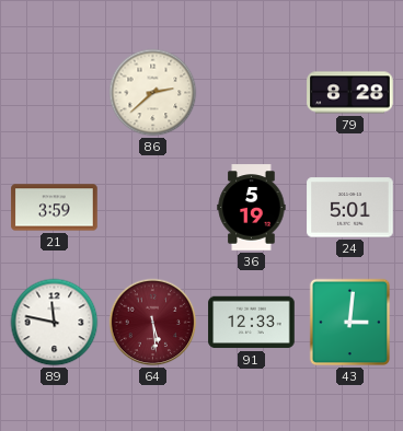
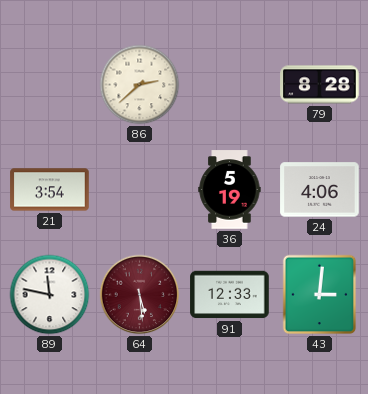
21: 3:59 -> 3:54
24: 5:01 -> 4:06
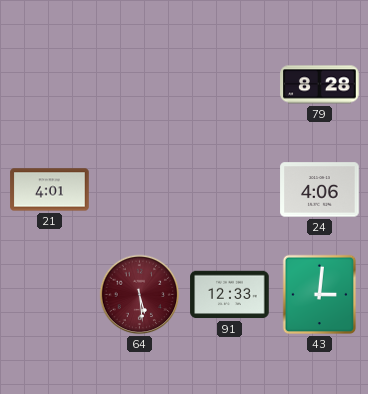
86: 2:38 -> none
21: 3:54 -> 4:01
36: 5:19 -> none
89: 11:47 -> none
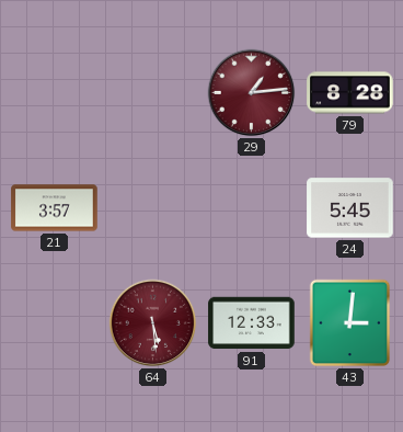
29: none -> 1:14
21: 4:01 -> 3:57
24: 4:06 -> 5:45
